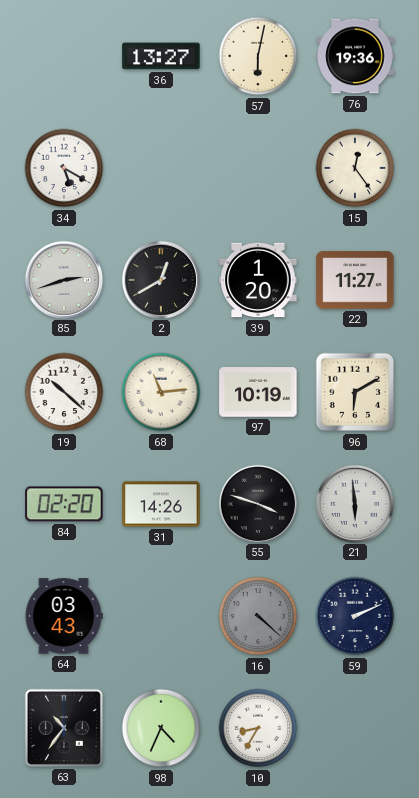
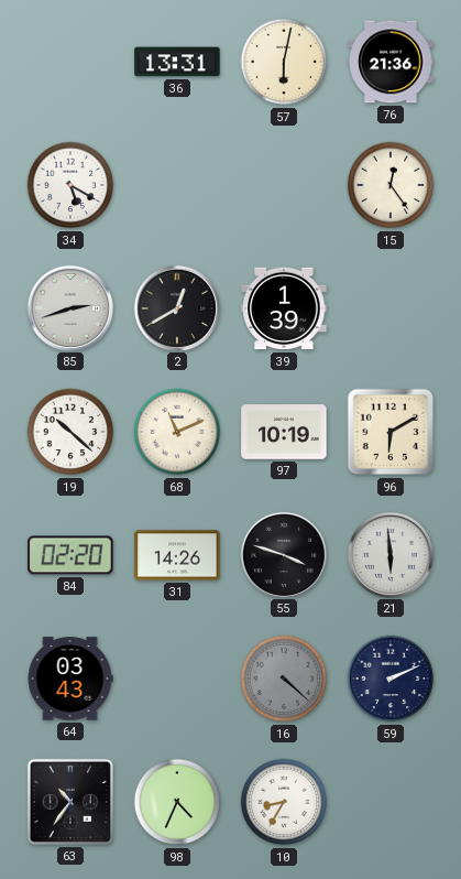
36: 13:27 -> 13:31
76: 19:36 -> 21:36
39: 1:20 -> 1:39
22: 11:27 -> none
68: 11:14 -> 11:11
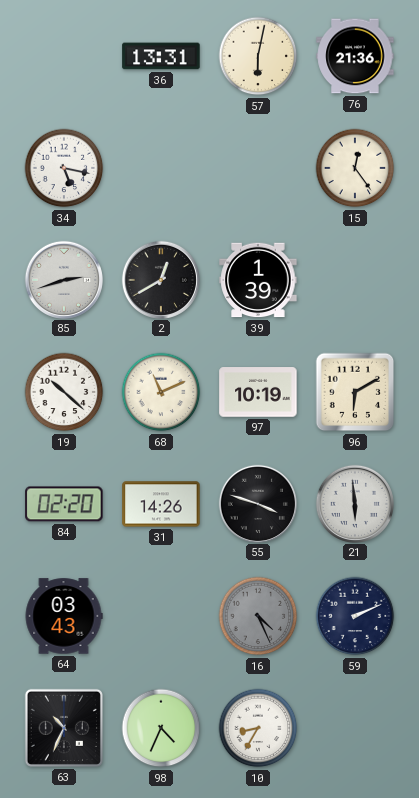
34: 5:20 -> 5:17
16: 4:22 -> 4:26
63: 10:36 -> 10:34
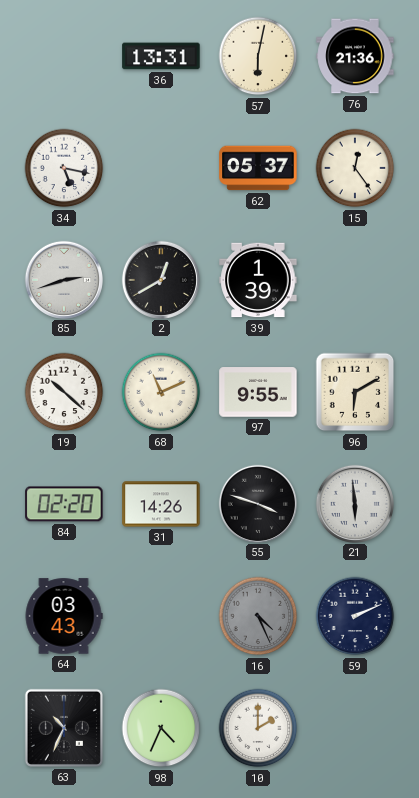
62: none -> 05:37
97: 10:19 -> 9:55
10: 8:35 -> 2:00
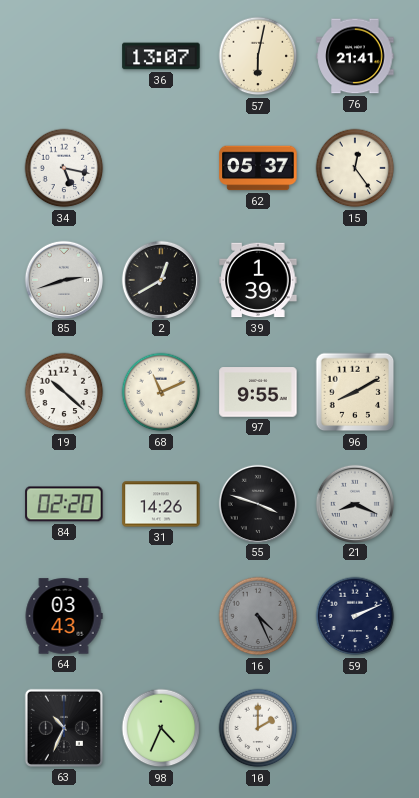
36: 13:31 -> 13:07
76: 21:36 -> 21:41
96: 6:10 -> 8:10
21: 5:59 -> 8:19
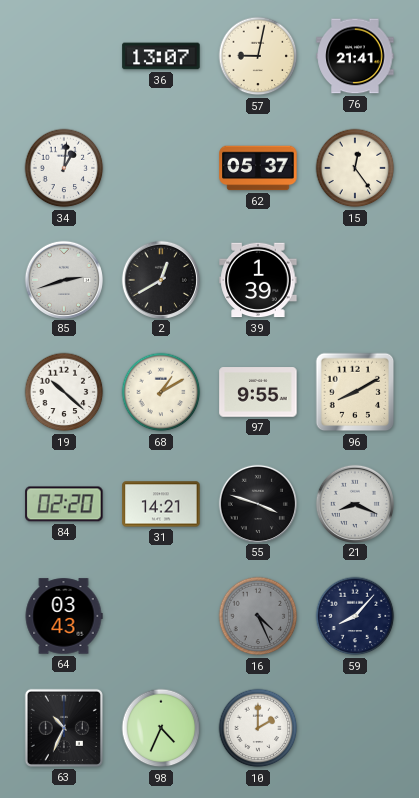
57: 6:02 -> 9:02
34: 5:17 -> 1:01
68: 11:11 -> 1:10
31: 14:26 -> 14:21
59: 2:11 -> 8:07
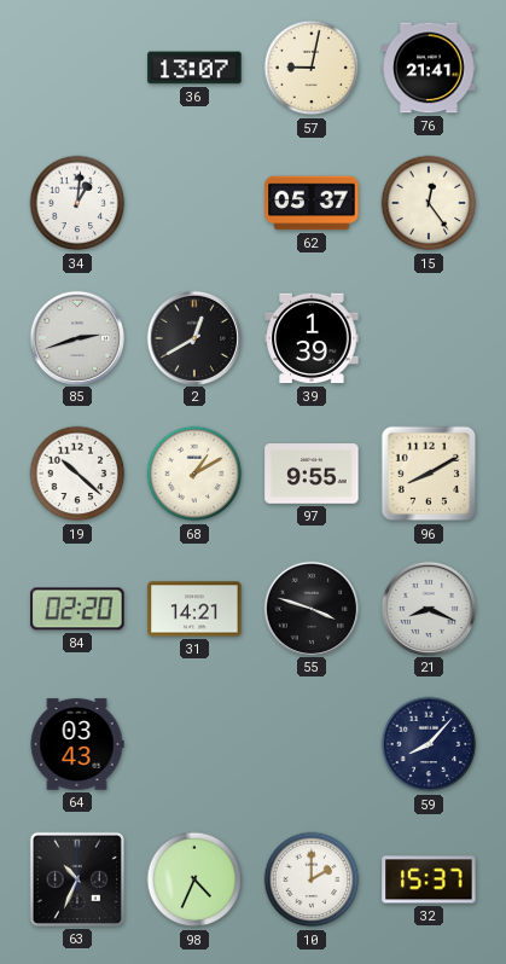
16: 4:26 -> none
32: none -> 15:37
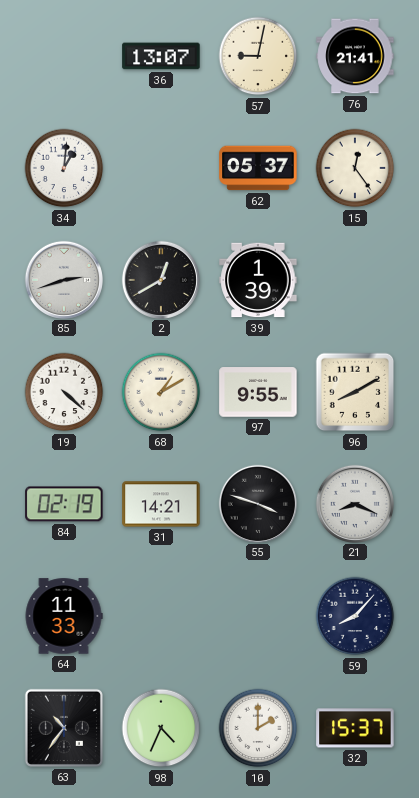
19: 10:22 -> 4:22
84: 02:20 -> 02:19
64: 03:43 -> 11:33
63: 10:34 -> 10:36
